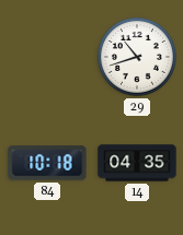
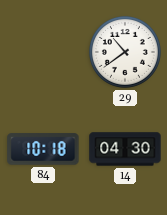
29: 10:42 -> 10:39
14: 04:35 -> 04:30
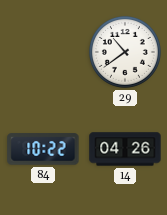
84: 10:18 -> 10:22
14: 04:30 -> 04:26
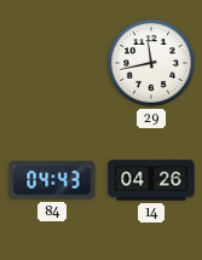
29: 10:39 -> 11:43
84: 10:22 -> 04:43
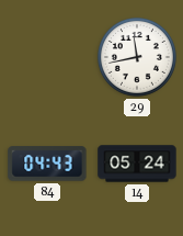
14: 04:26 -> 05:24
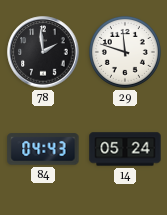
78: none -> 1:59
29: 11:43 -> 11:48
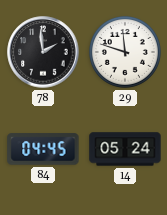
84: 04:43 -> 04:45
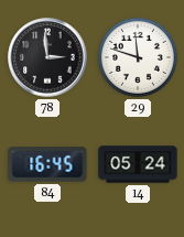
78: 1:59 -> 2:59
84: 04:45 -> 16:45
